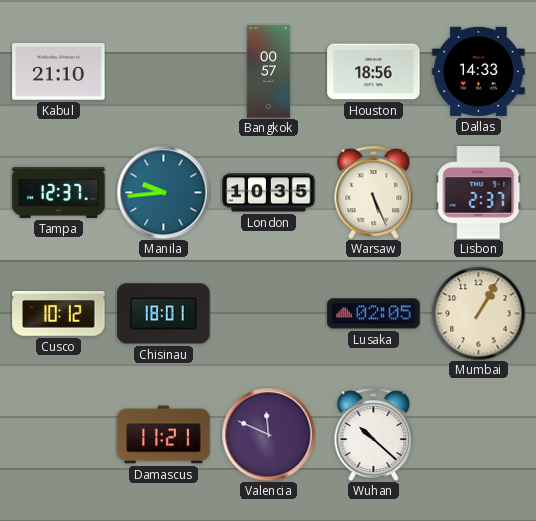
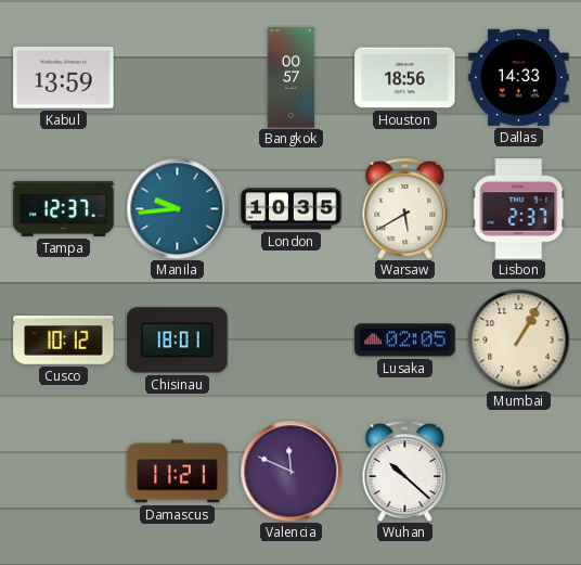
Kabul: 21:10 -> 13:59
Warsaw: 5:26 -> 5:40
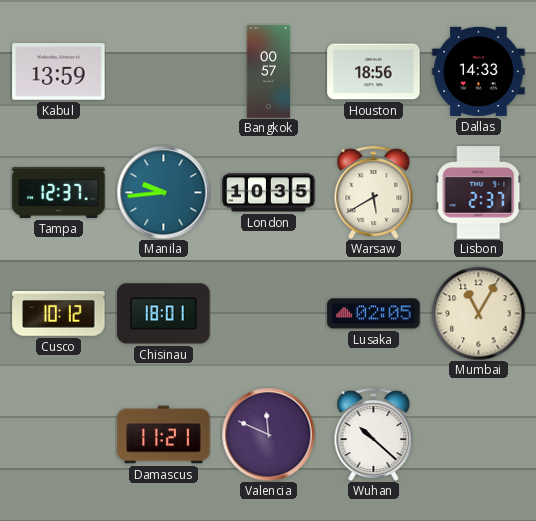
Mumbai: 1:05 -> 11:05
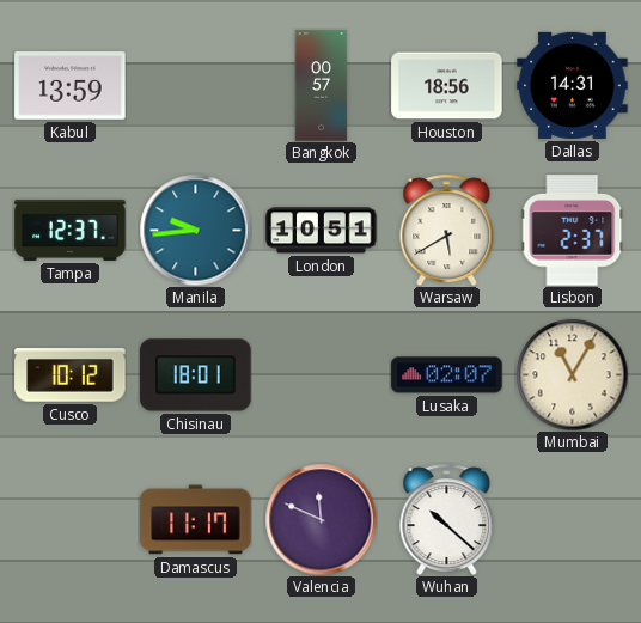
Dallas: 14:33 -> 14:31
London: 10:35 -> 10:51
Lusaka: 02:05 -> 02:07
Damascus: 11:21 -> 11:17
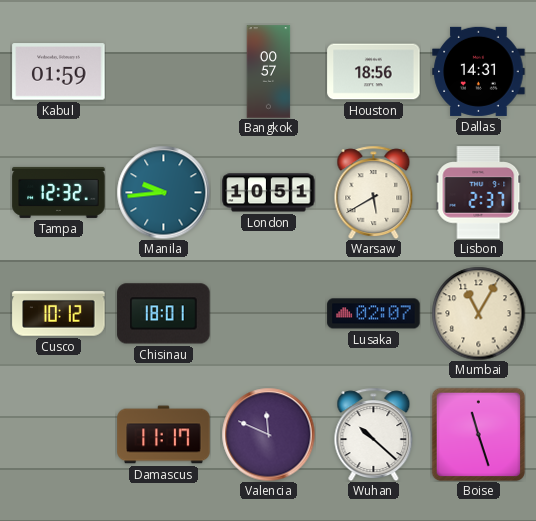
Kabul: 13:59 -> 01:59
Tampa: 12:37 -> 12:32
Boise: none -> 11:27
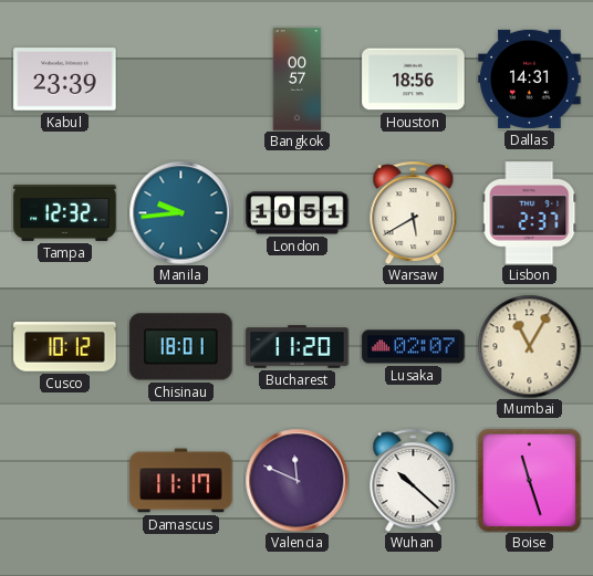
Kabul: 01:59 -> 23:39
Bucharest: none -> 11:20
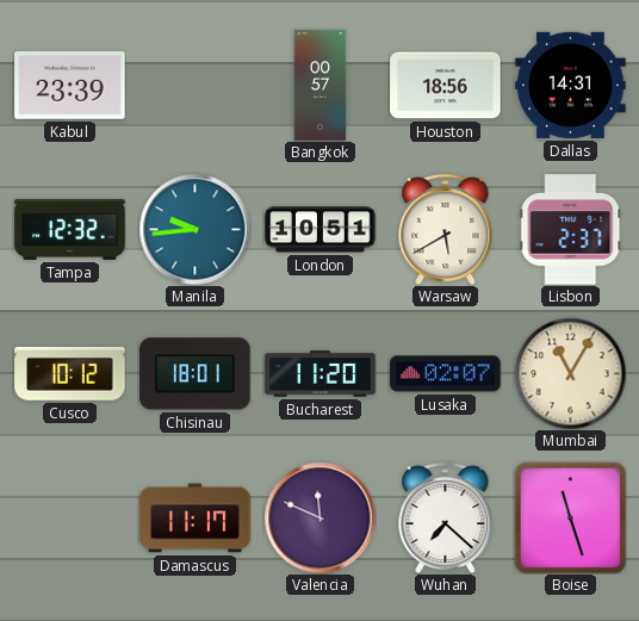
Wuhan: 10:22 -> 7:22
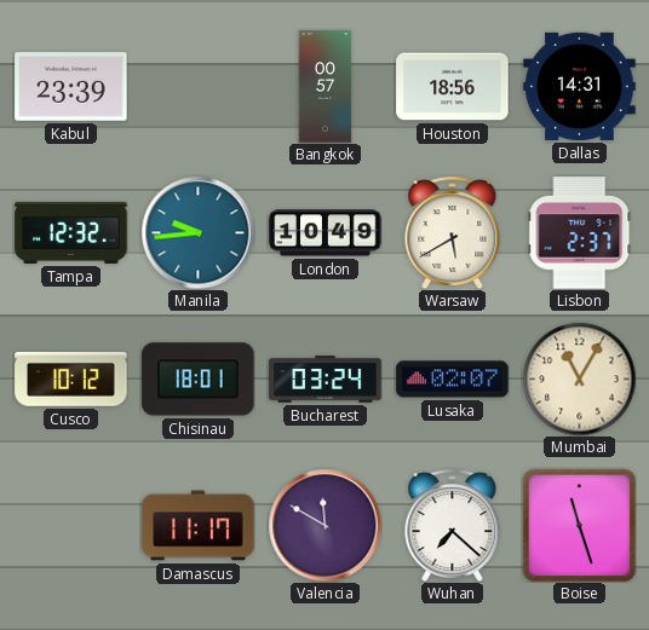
London: 10:51 -> 10:49
Bucharest: 11:20 -> 03:24
Valencia: 11:49 -> 11:50
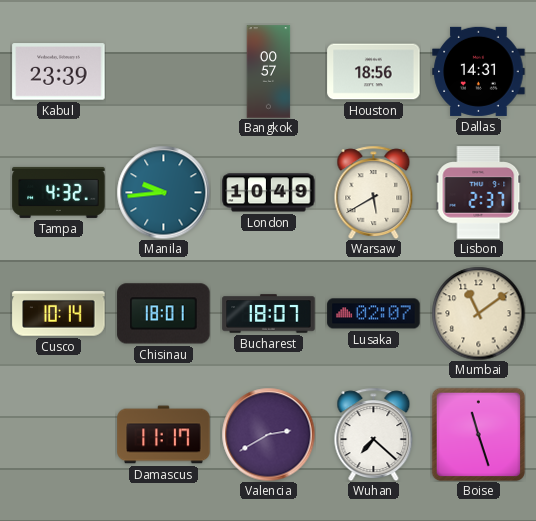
Tampa: 12:32 -> 4:32
Cusco: 10:12 -> 10:14
Bucharest: 03:24 -> 18:07
Mumbai: 11:05 -> 11:09
Valencia: 11:50 -> 2:40
